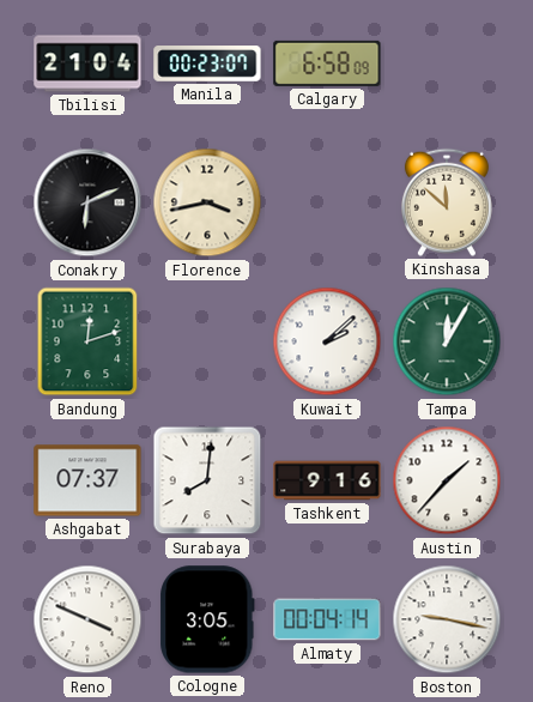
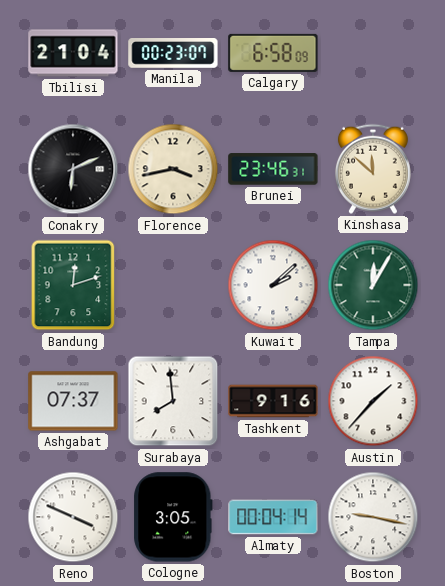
Brunei: none -> 23:46
Surabaya: 8:01 -> 7:59
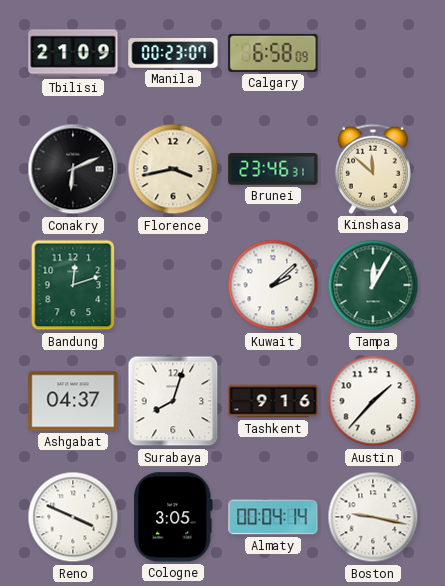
Tbilisi: 21:04 -> 21:09
Ashgabat: 07:37 -> 04:37
Surabaya: 7:59 -> 8:03
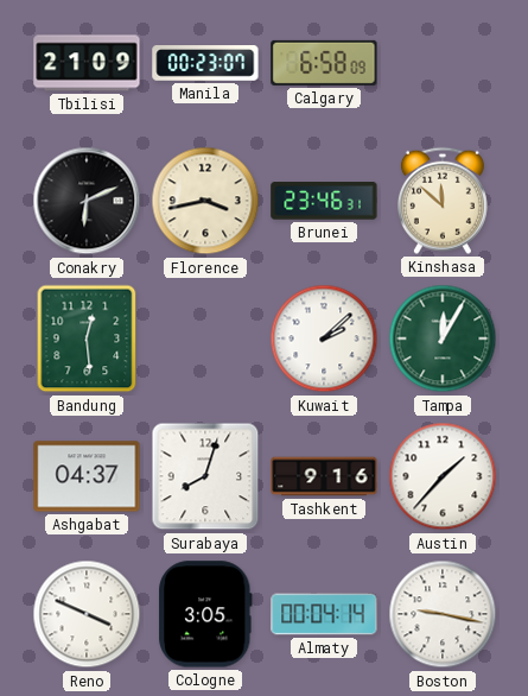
Bandung: 12:12 -> 12:29
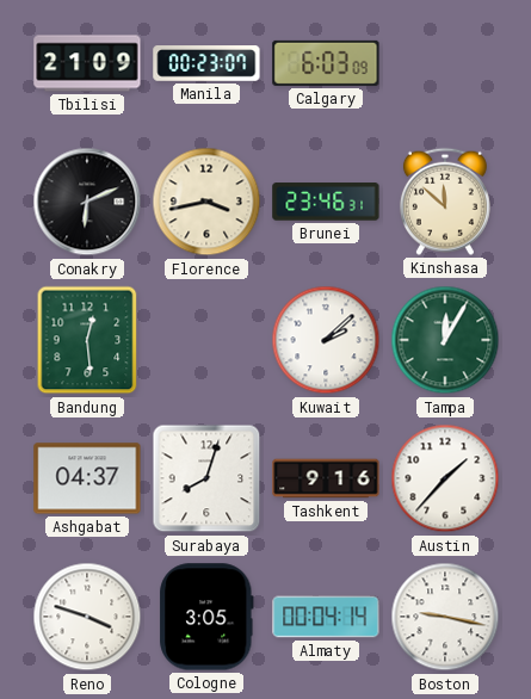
Calgary: 6:58 -> 6:03
Reno: 3:49 -> 3:48
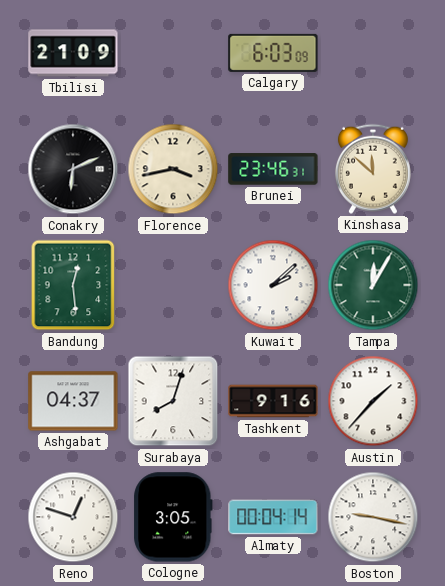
Manila: 00:23 -> none
Reno: 3:48 -> 12:48
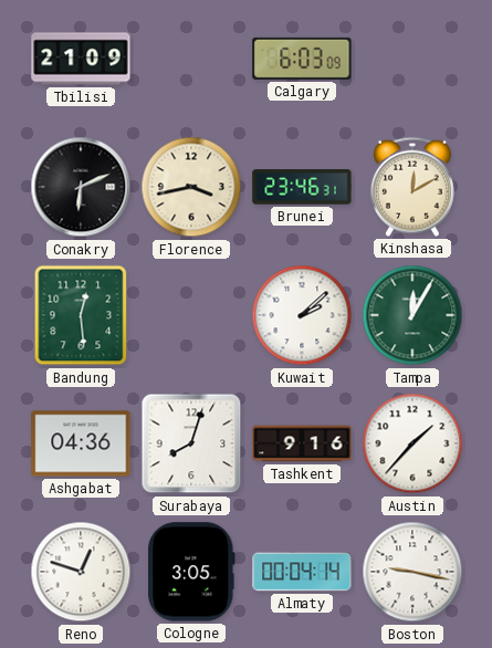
Kinshasa: 11:52 -> 12:10
Ashgabat: 04:37 -> 04:36
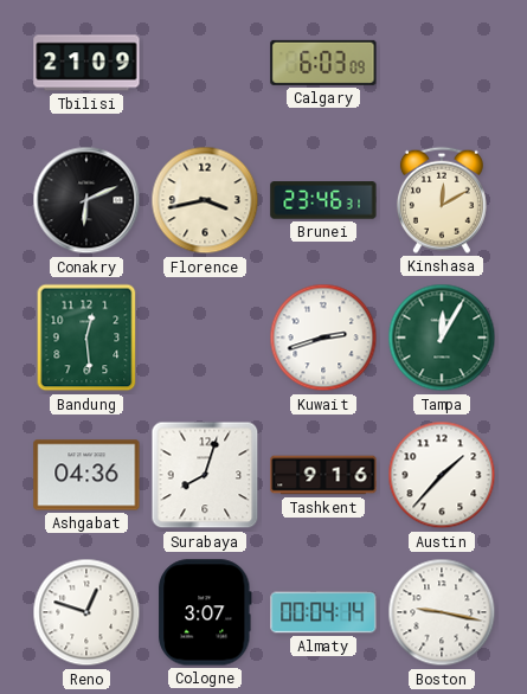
Kuwait: 2:08 -> 2:42
Cologne: 3:05 -> 3:07
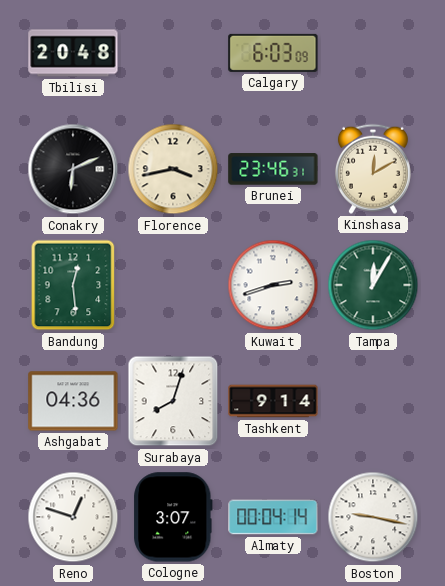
Tbilisi: 21:09 -> 20:48
Tashkent: 9:16 -> 9:14
Austin: 1:37 -> none
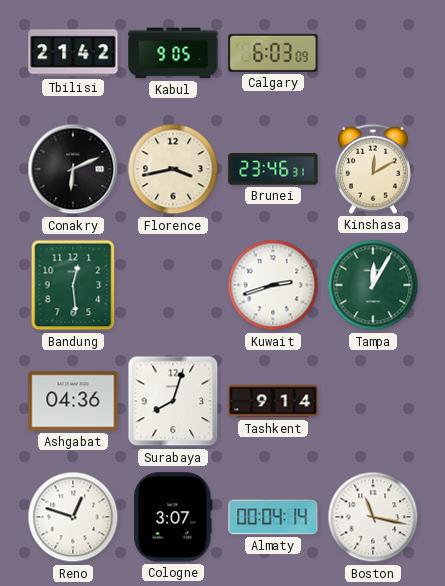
Tbilisi: 20:48 -> 21:42
Kabul: none -> 9:05
Boston: 9:17 -> 11:17
